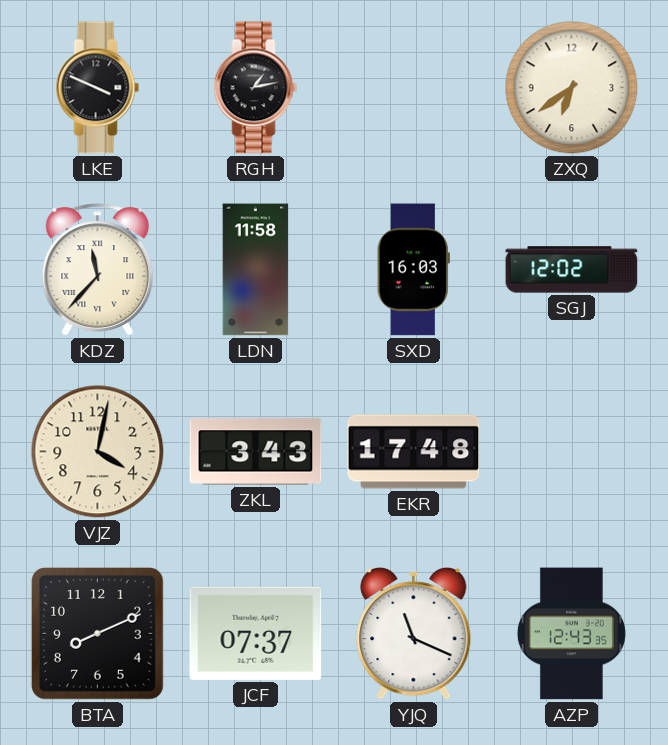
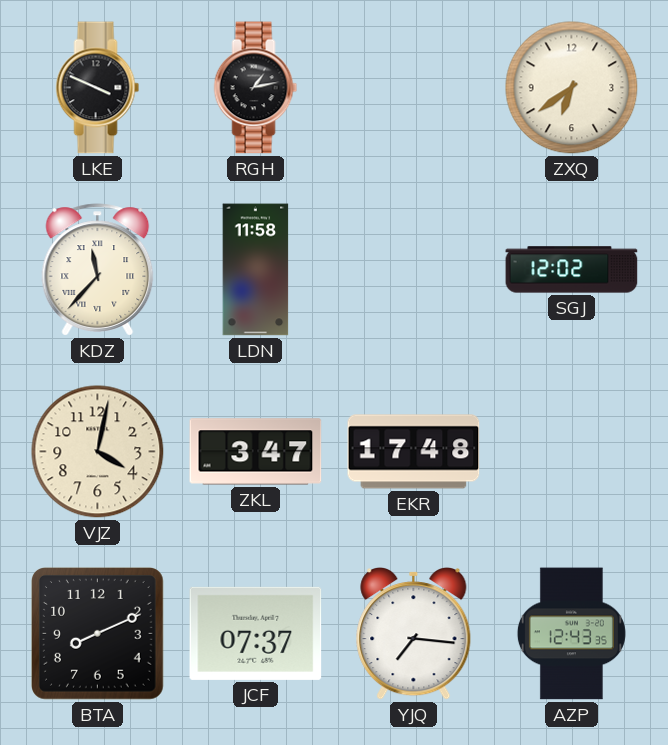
SXD: 16:03 -> none
ZKL: 3:43 -> 3:47
YJQ: 11:19 -> 7:16
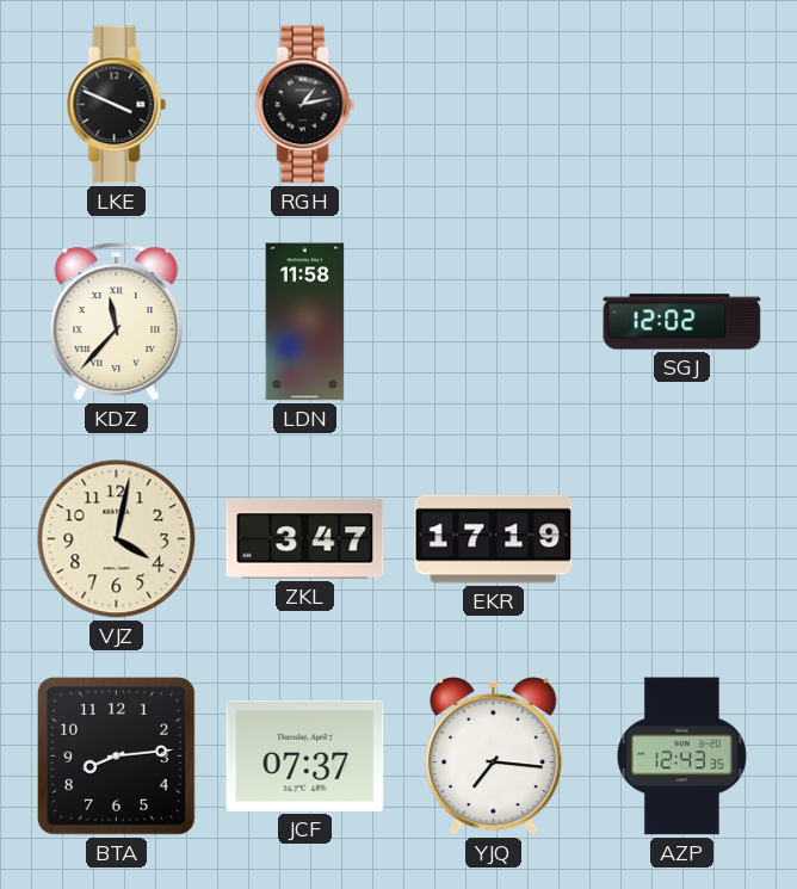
ZXQ: 6:39 -> none
EKR: 17:48 -> 17:19
BTA: 8:11 -> 8:14
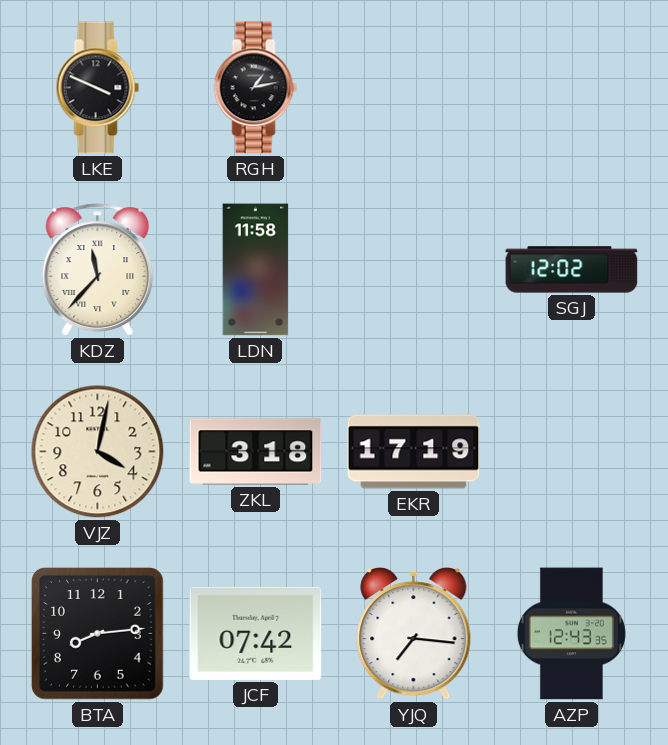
ZKL: 3:47 -> 3:18
JCF: 07:37 -> 07:42
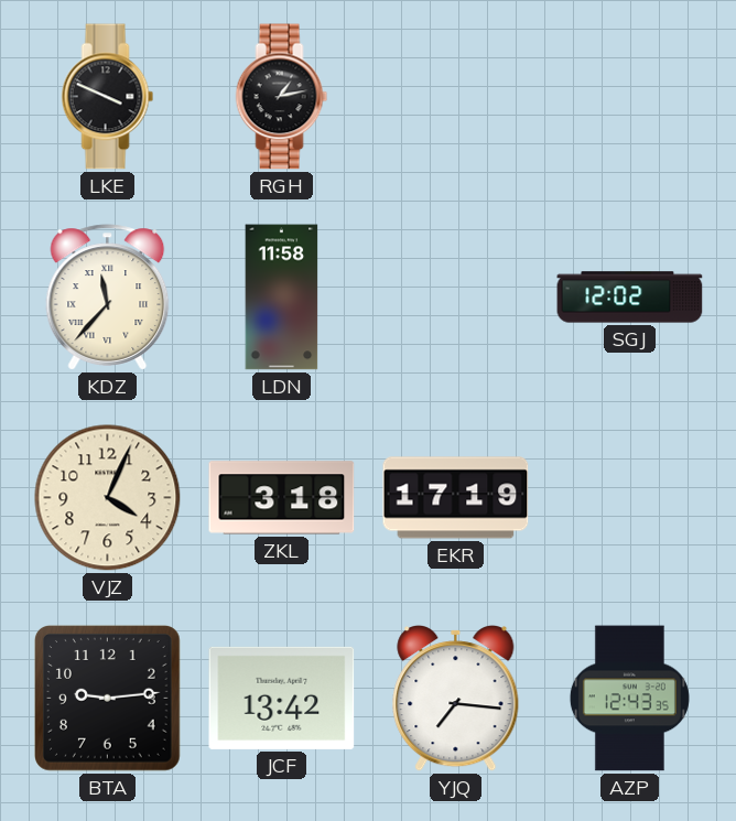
VJZ: 4:02 -> 4:04
BTA: 8:14 -> 9:14
JCF: 07:42 -> 13:42
